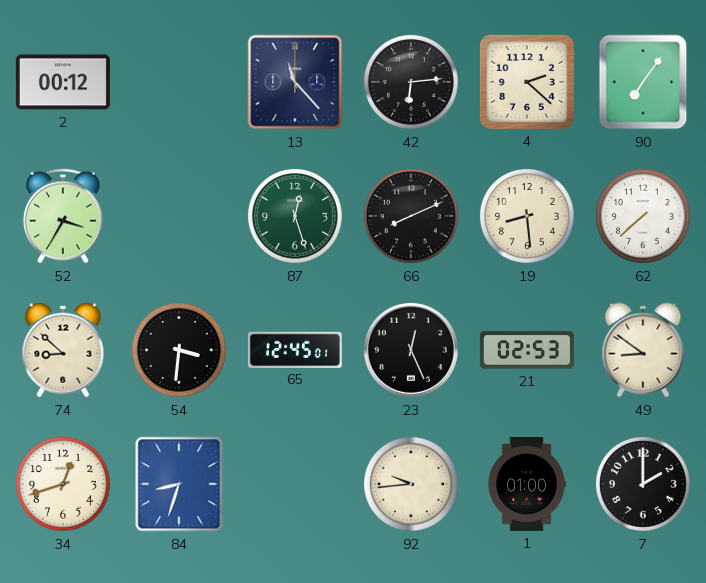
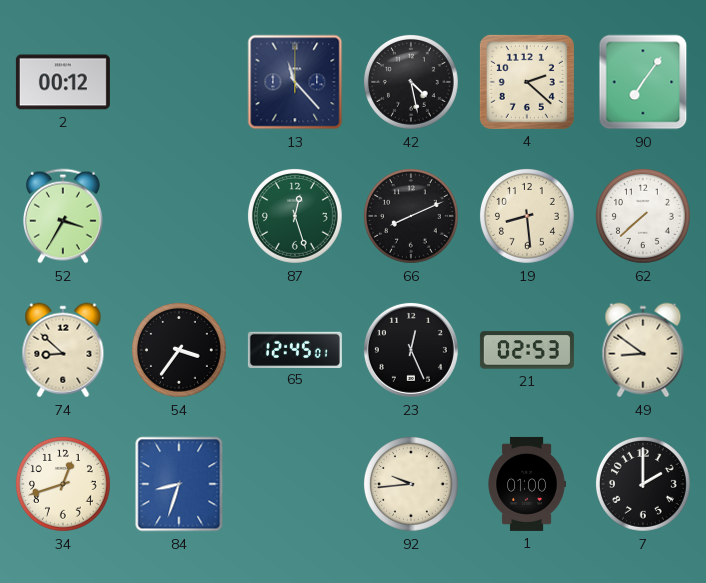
42: 6:14 -> 4:28
54: 3:31 -> 3:36
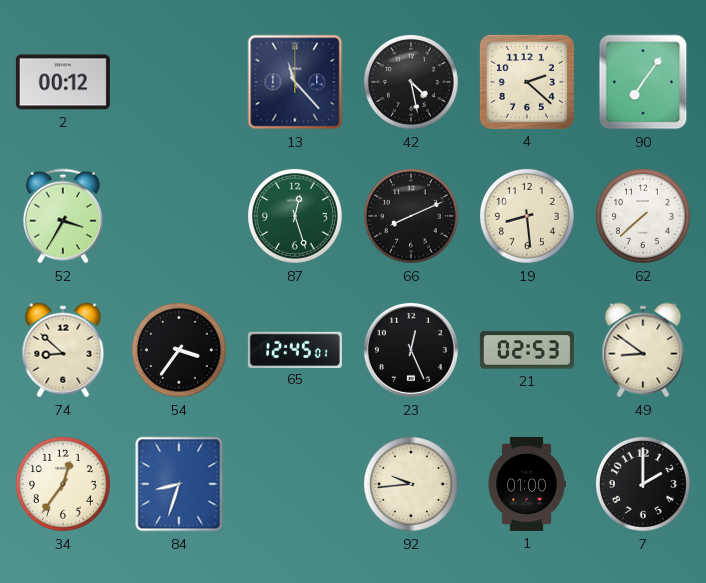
34: 12:42 -> 12:36
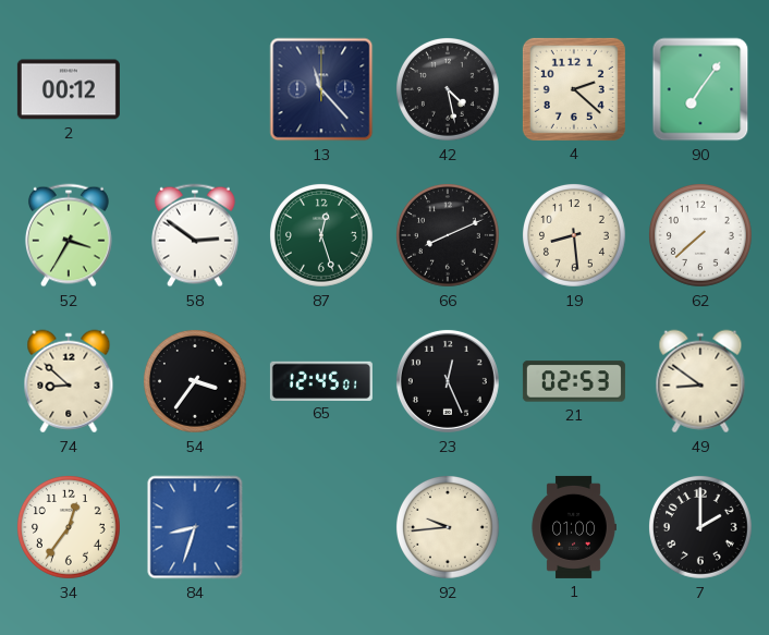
58: none -> 2:51
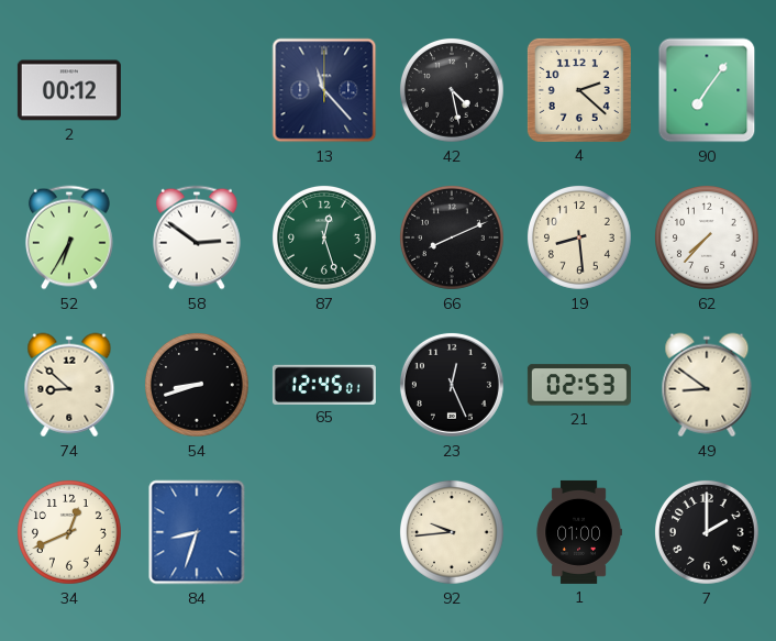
52: 3:35 -> 6:35
62: 7:38 -> 7:37
54: 3:36 -> 8:42
34: 12:36 -> 12:41
